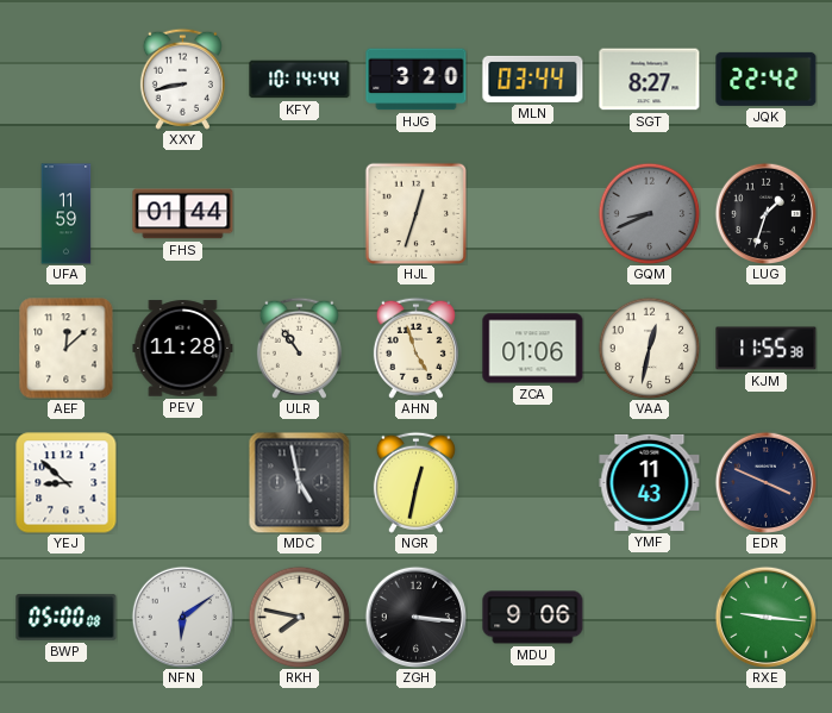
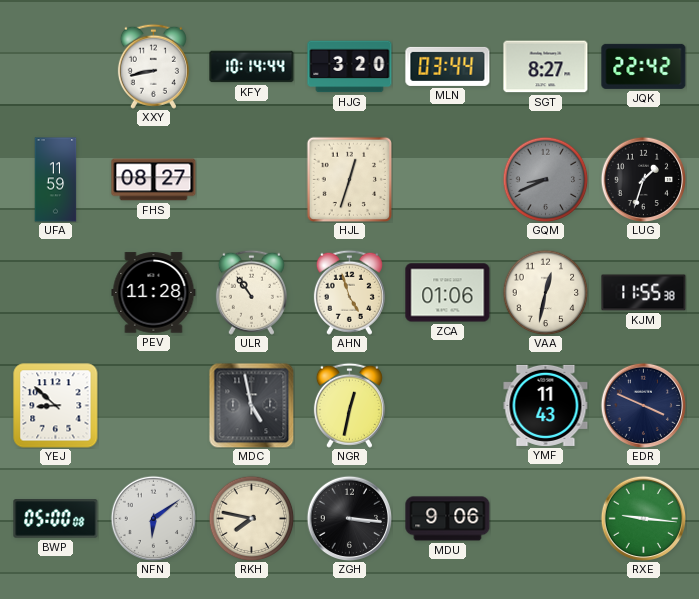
FHS: 01:44 -> 08:27
AEF: 12:08 -> none
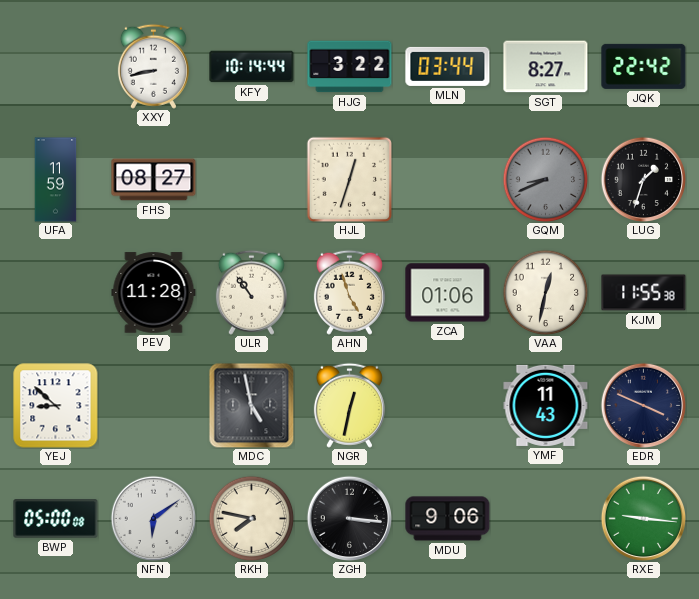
HJG: 3:20 -> 3:22
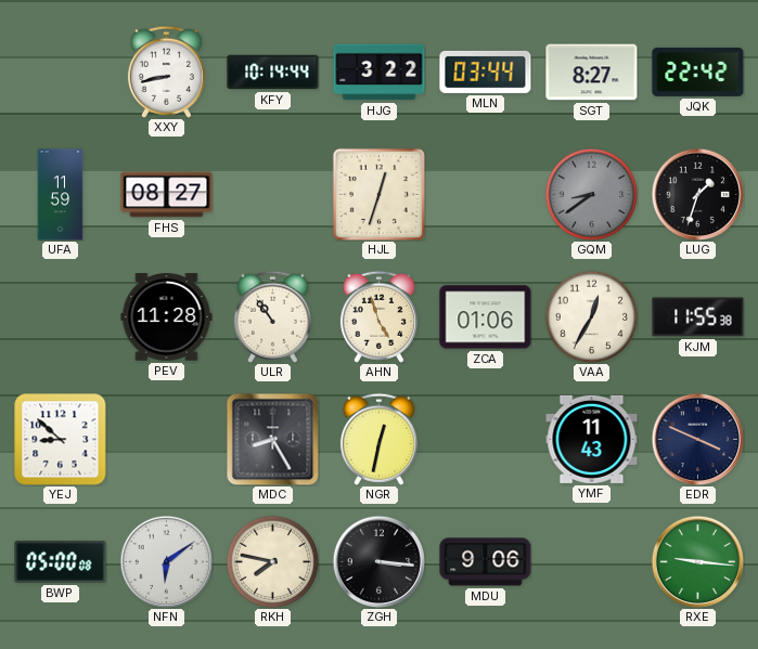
GQM: 8:41 -> 8:39
VAA: 12:32 -> 12:35
MDC: 4:58 -> 8:25
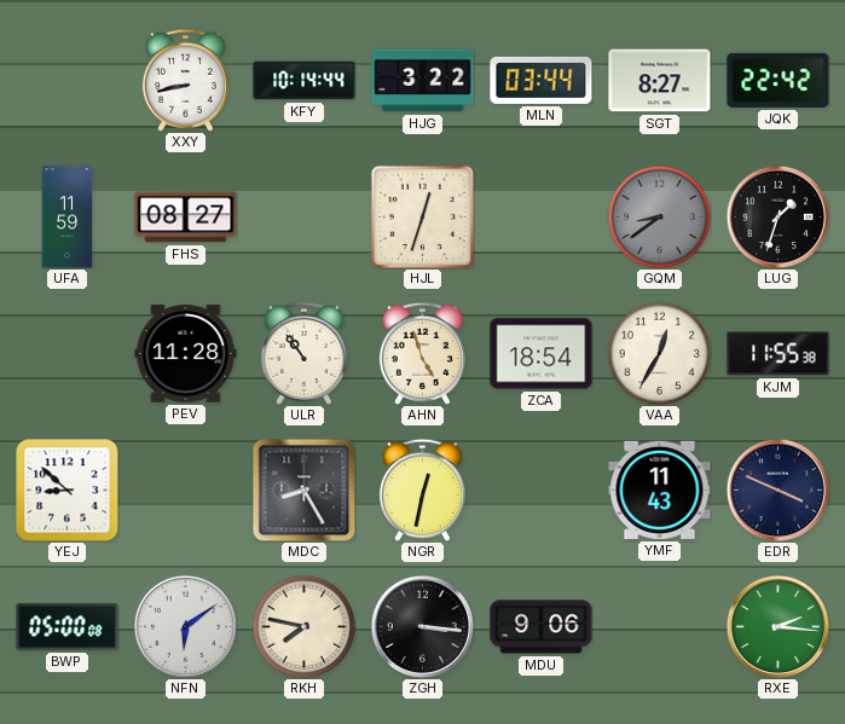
ZCA: 01:06 -> 18:54
RXE: 9:16 -> 2:16
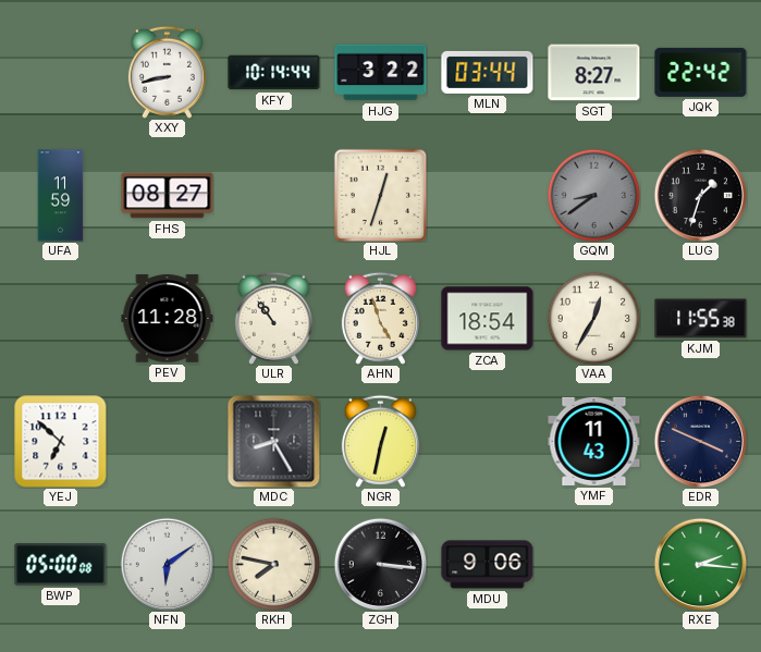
YEJ: 8:52 -> 6:52
